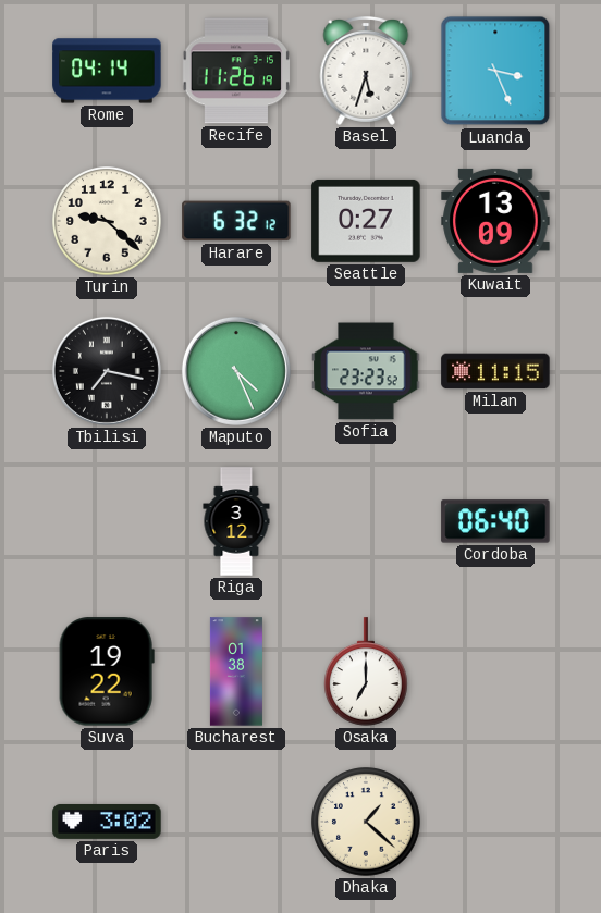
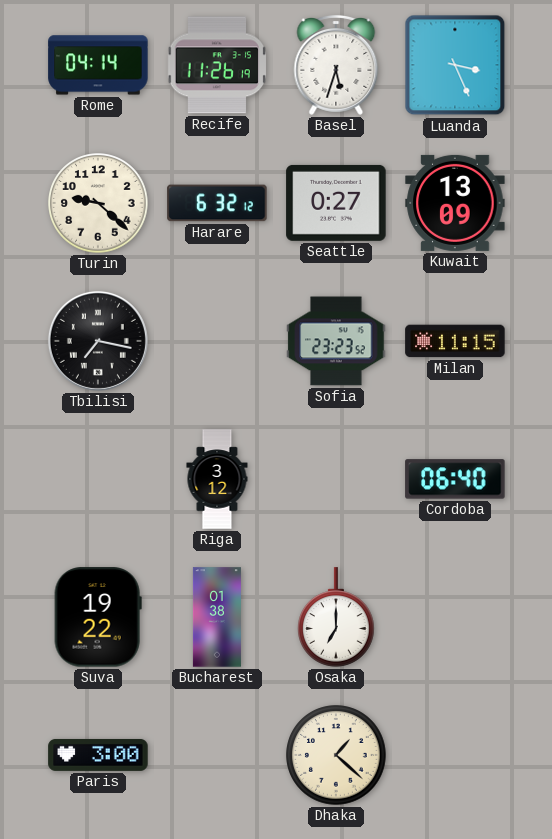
Maputo: 4:26 -> none
Paris: 3:02 -> 3:00
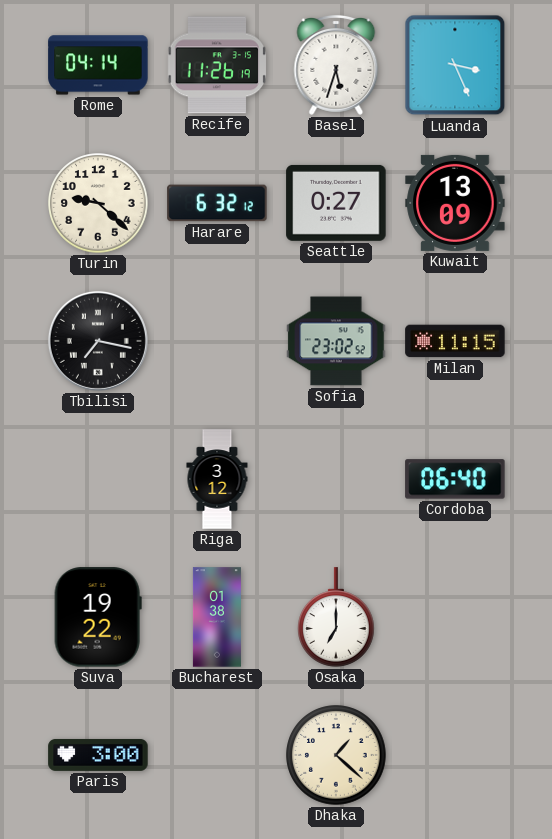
Sofia: 23:23 -> 23:02
